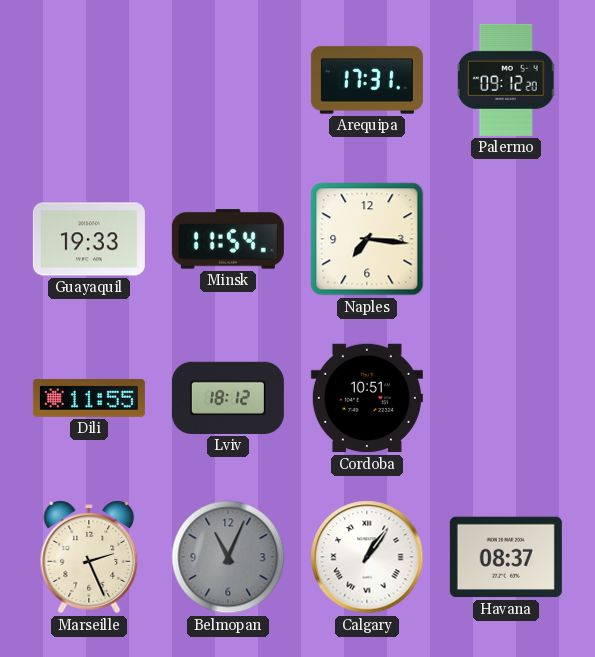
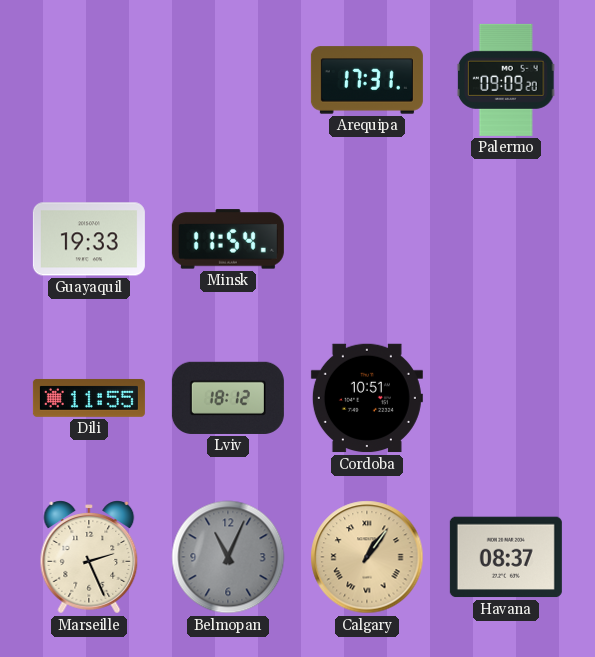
Palermo: 09:12 -> 09:09
Naples: 7:16 -> none
Calgary dial: white -> champagne
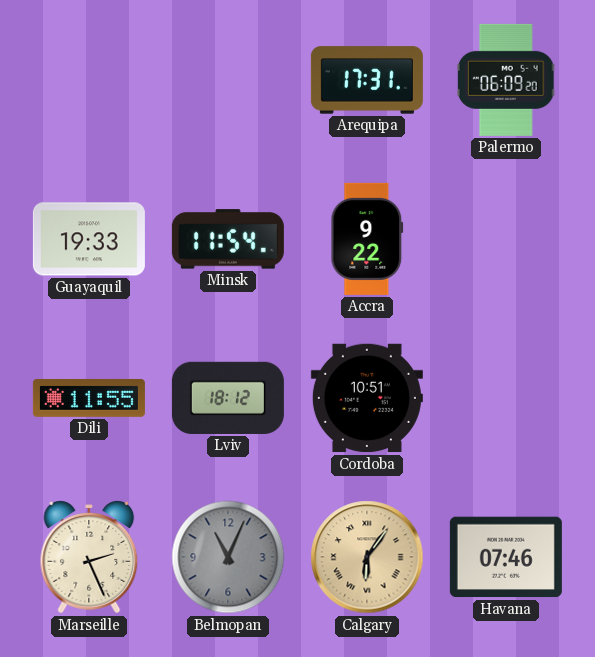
Palermo: 09:09 -> 06:09
Accra: none -> 9:22
Calgary: 1:06 -> 6:06
Havana: 08:37 -> 07:46
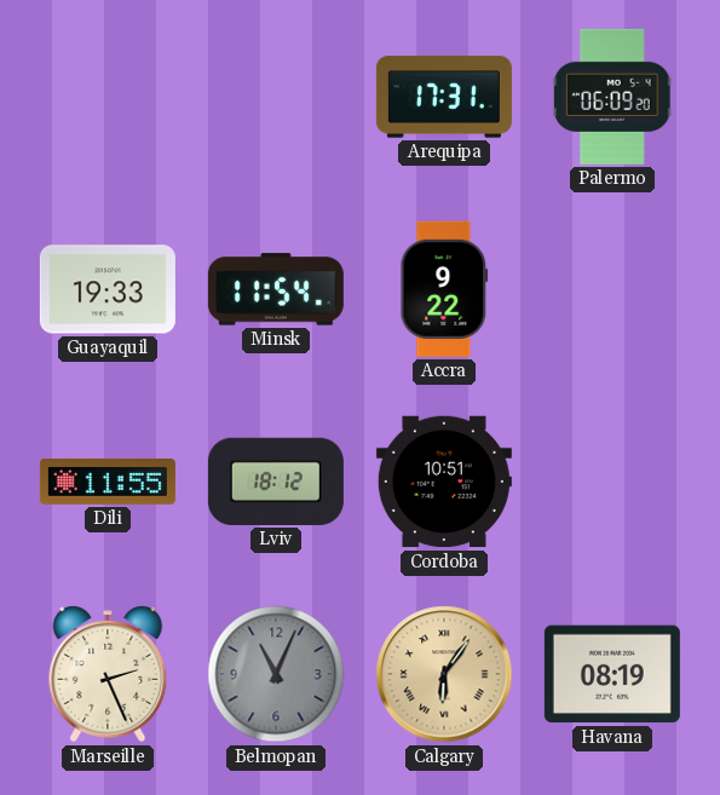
Havana: 07:46 -> 08:19
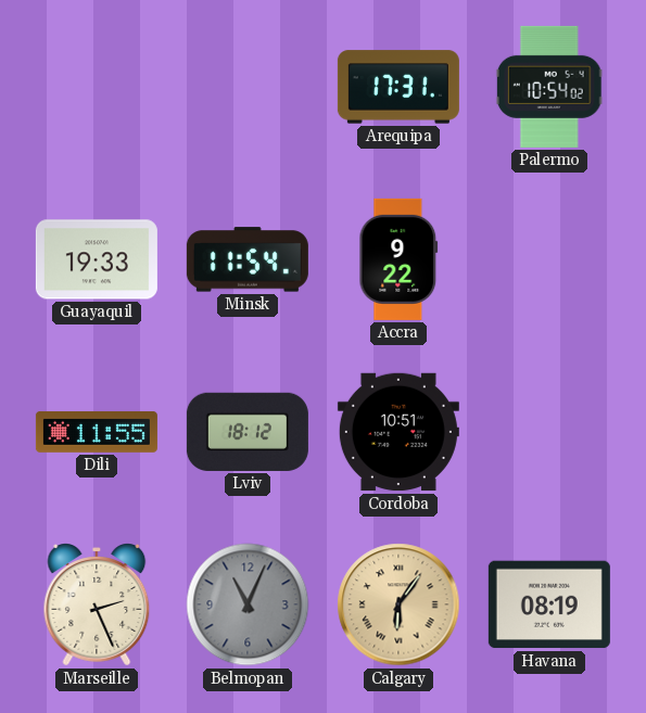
Palermo: 06:09 -> 10:54
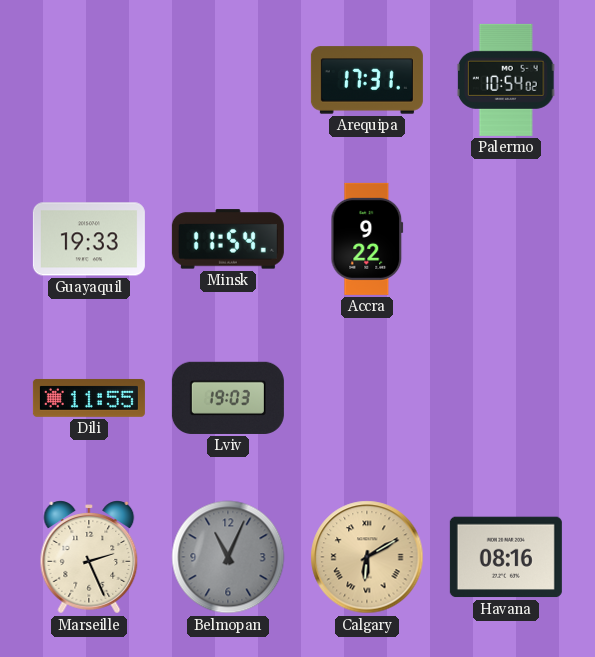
Lviv: 18:12 -> 19:03
Cordoba: 10:51 -> none
Calgary: 6:06 -> 6:10
Havana: 08:19 -> 08:16
